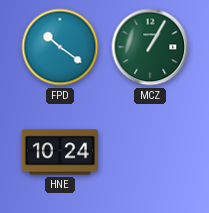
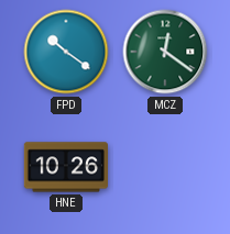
MCZ: 1:05 -> 12:21
HNE: 10:24 -> 10:26
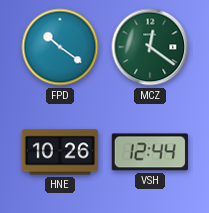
VSH: none -> 12:44
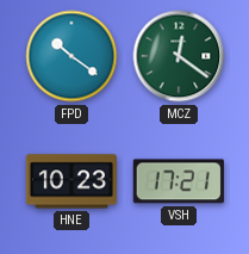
HNE: 10:26 -> 10:23
VSH: 12:44 -> 17:21
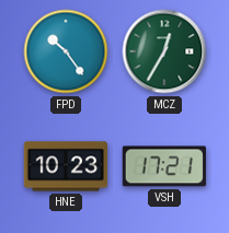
FPD: 10:21 -> 10:24
MCZ: 12:21 -> 12:35
